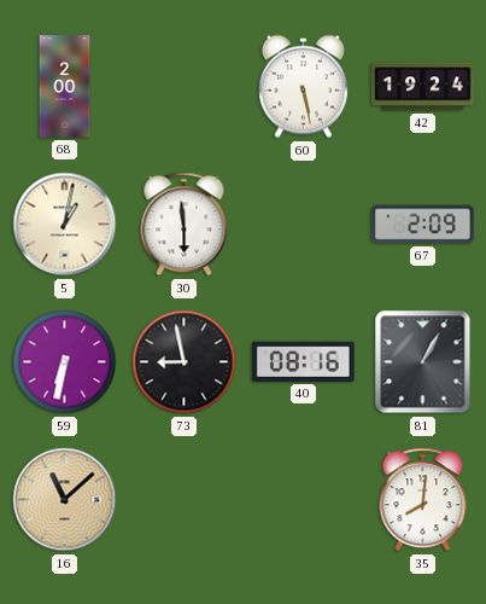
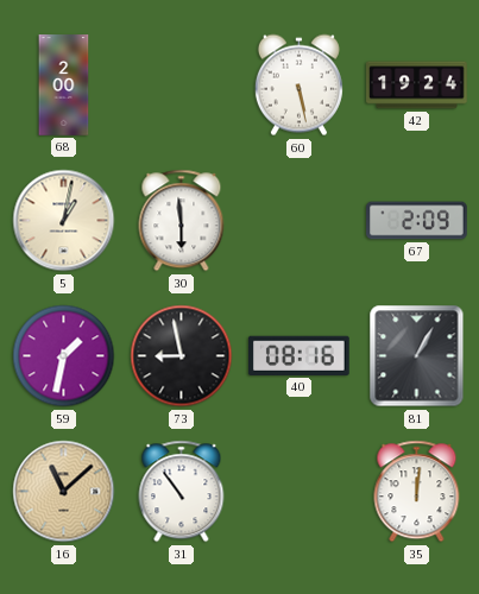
59: 6:32 -> 1:32
31: none -> 10:54
35: 8:01 -> 12:01
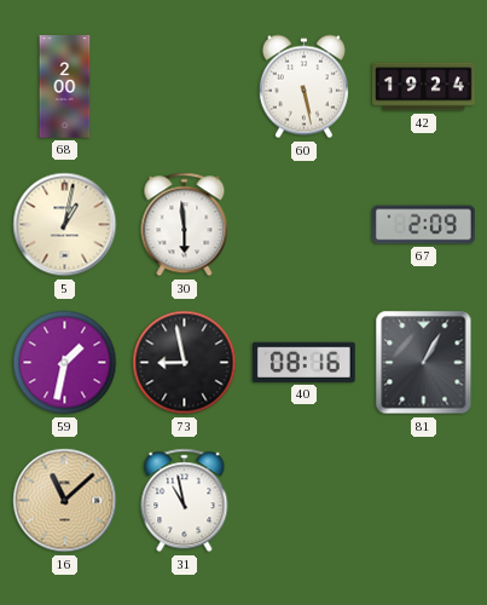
31: 10:54 -> 10:58
35: 12:01 -> none
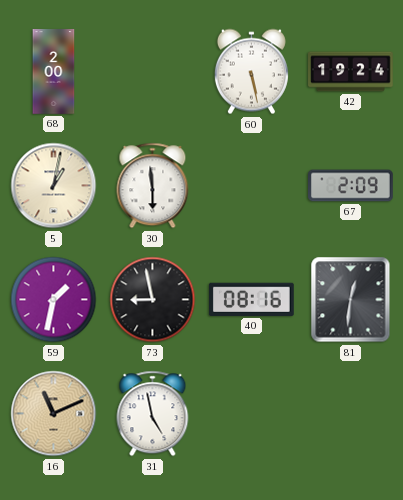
81: 1:05 -> 12:31
16: 11:08 -> 11:11
31: 10:58 -> 4:58
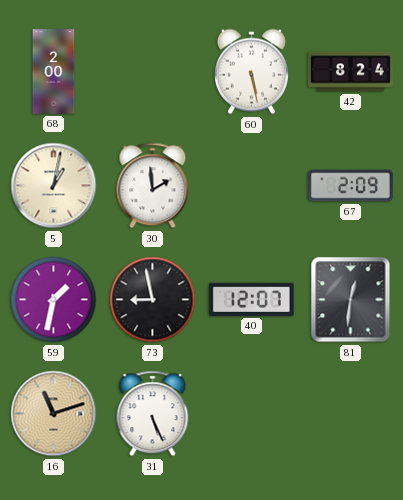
42: 19:24 -> 8:24
30: 5:59 -> 1:59
40: 08:16 -> 12:07
16: 11:11 -> 11:12
31: 4:58 -> 5:26
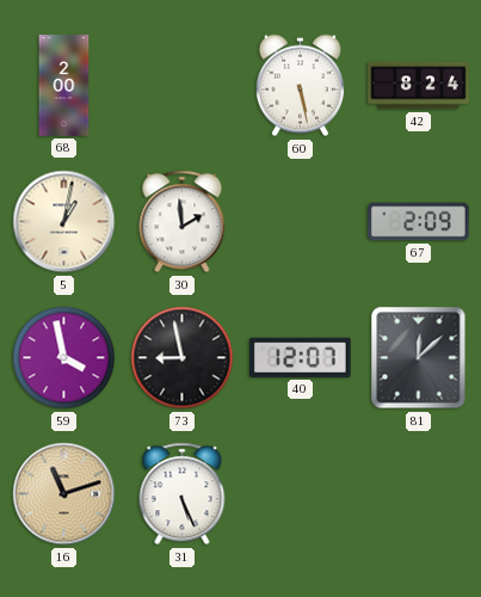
59: 1:32 -> 3:58
81: 12:31 -> 12:08
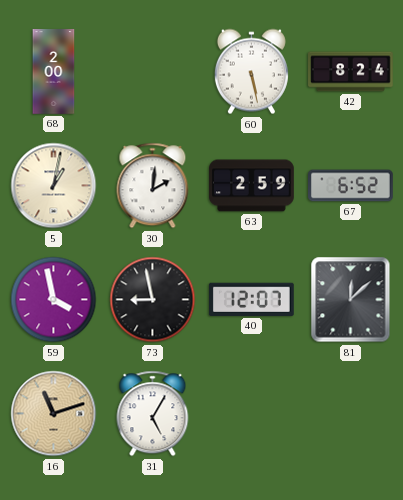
30: 1:59 -> 2:01
63: none -> 2:59
67: 2:09 -> 6:52
31: 5:26 -> 5:05
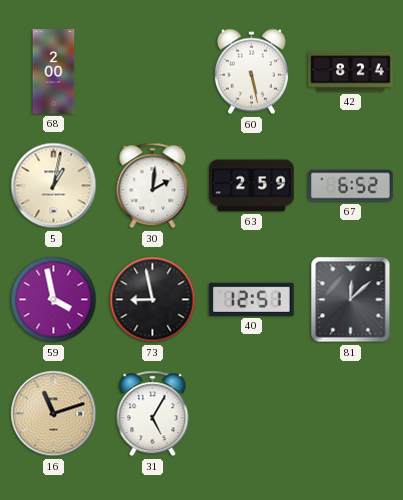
40: 12:07 -> 12:51
